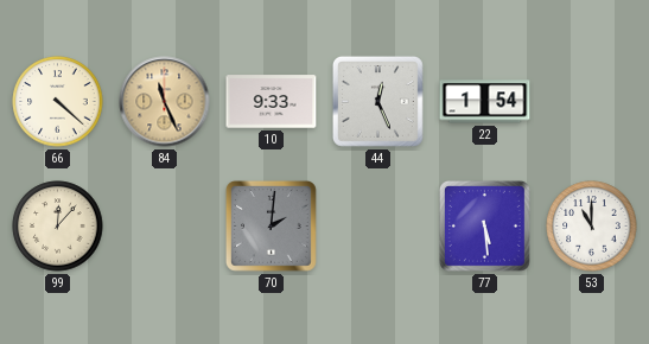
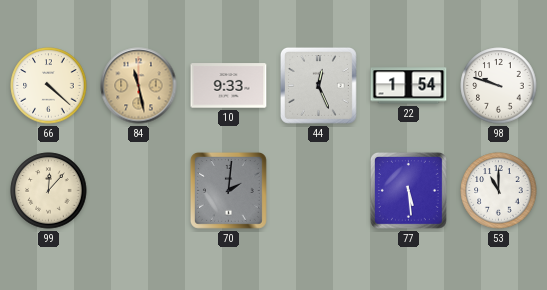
84: 11:26 -> 11:28
98: none -> 9:48
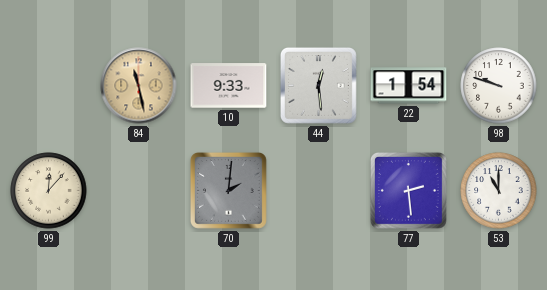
66: 4:22 -> none
44: 12:26 -> 12:29
77: 5:29 -> 2:29
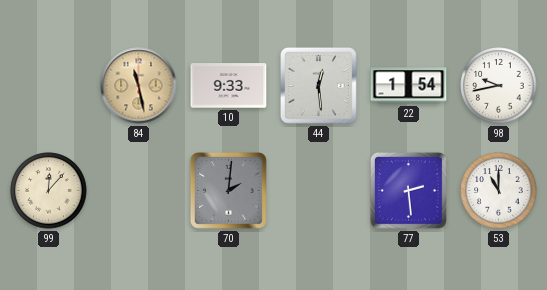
98: 9:48 -> 9:43
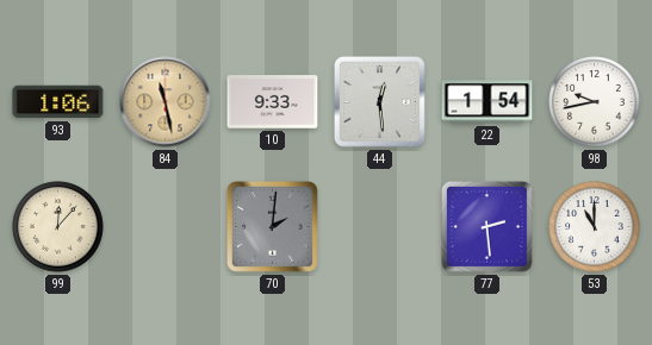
93: none -> 1:06
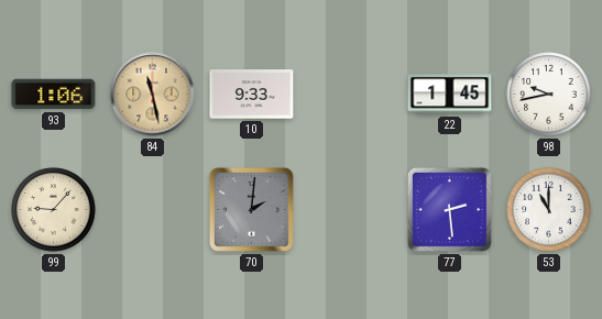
44: 12:29 -> none
22: 1:54 -> 1:45
99: 12:07 -> 9:07
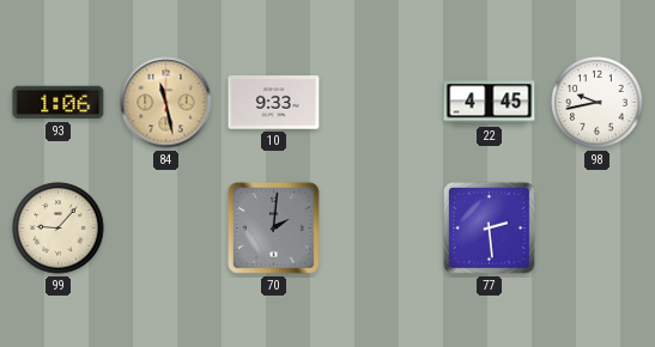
22: 1:45 -> 4:45
53: 11:00 -> none
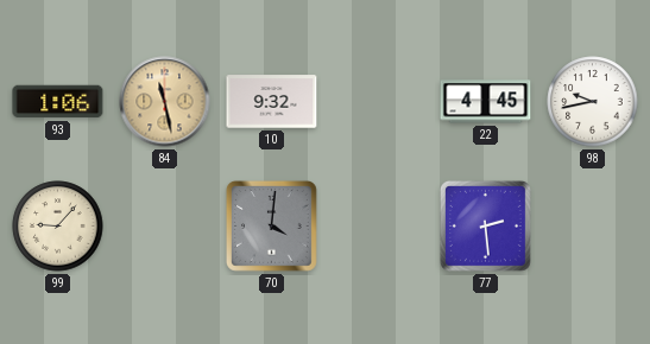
10: 9:33 -> 9:32
70: 2:01 -> 4:01
